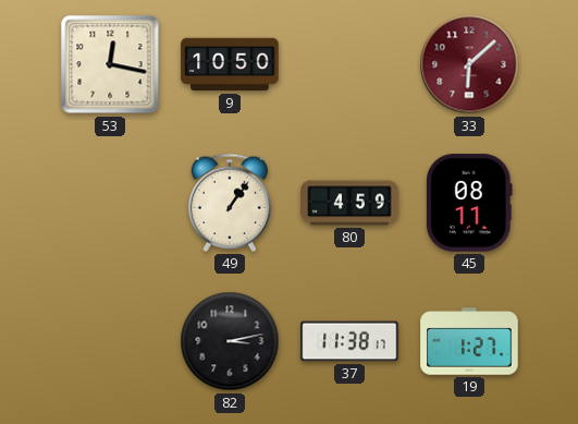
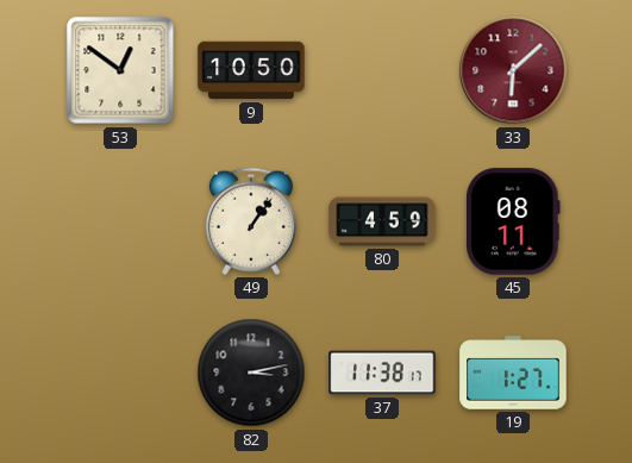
53: 12:17 -> 12:51
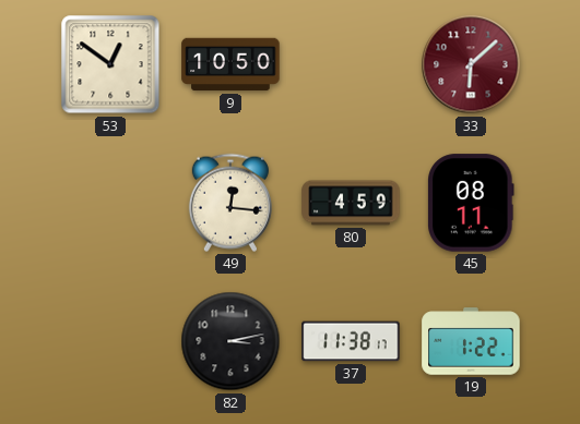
49: 1:06 -> 12:16
19: 1:27 -> 1:22
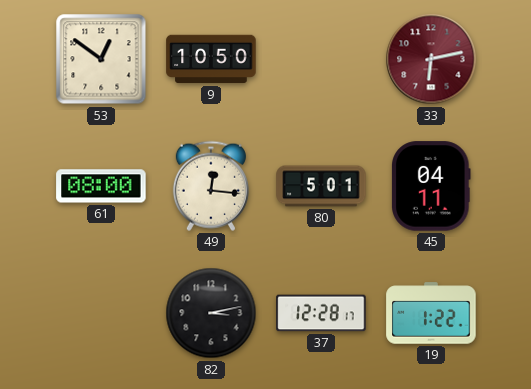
33: 6:08 -> 6:13
61: none -> 08:00
80: 4:59 -> 5:01
45: 08:11 -> 04:11
37: 11:38 -> 12:28
